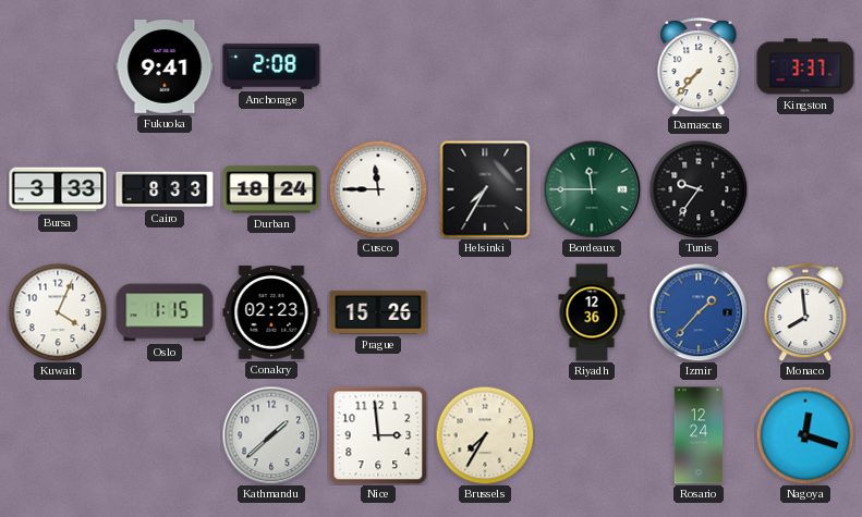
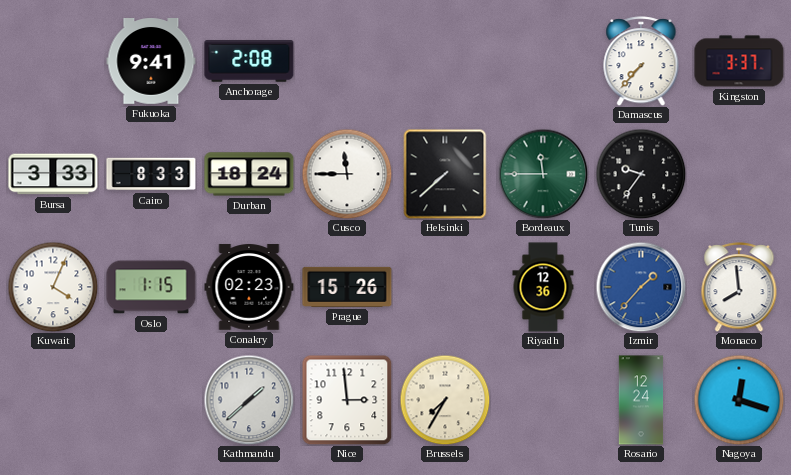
Helsinki: 7:35 -> 7:38
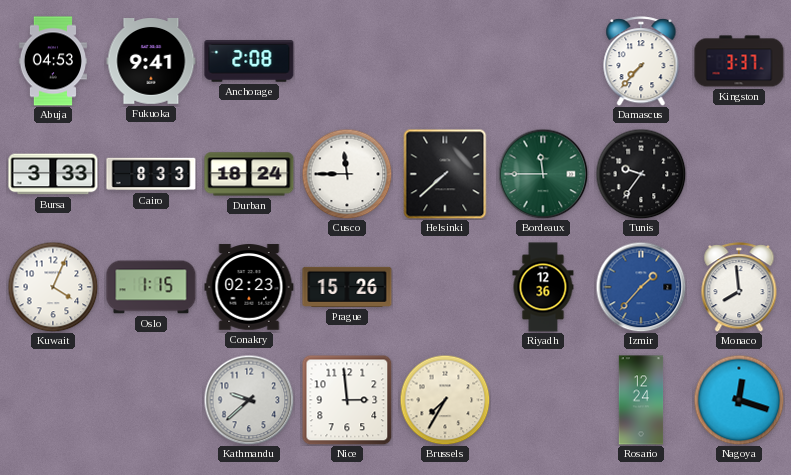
Abuja: none -> 04:53
Kathmandu: 1:38 -> 9:38
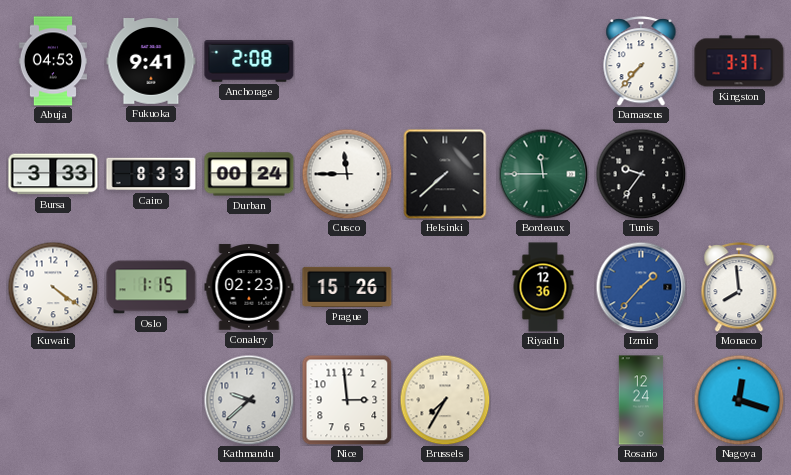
Durban: 18:24 -> 00:24
Kuwait: 4:04 -> 4:21
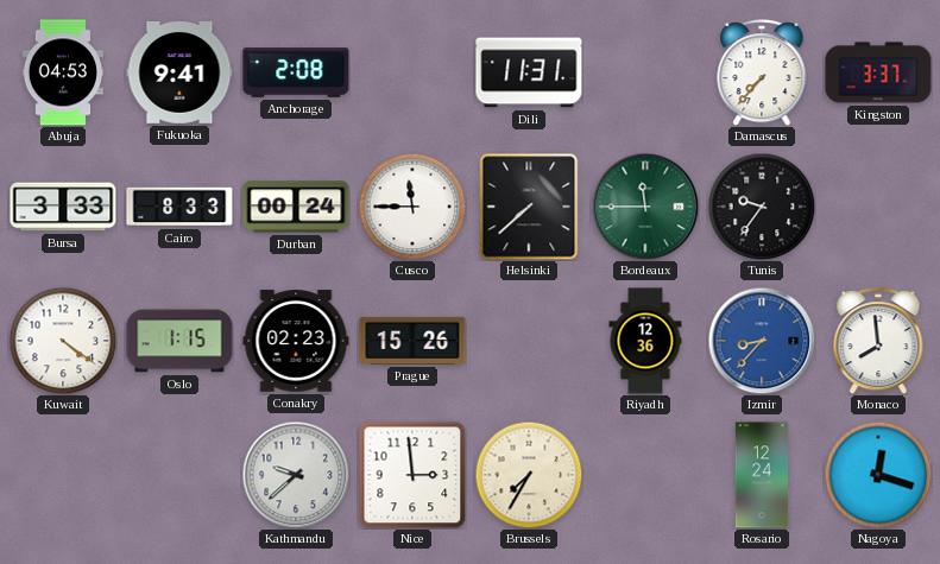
Dili: none -> 11:31
Izmir: 1:37 -> 8:37
